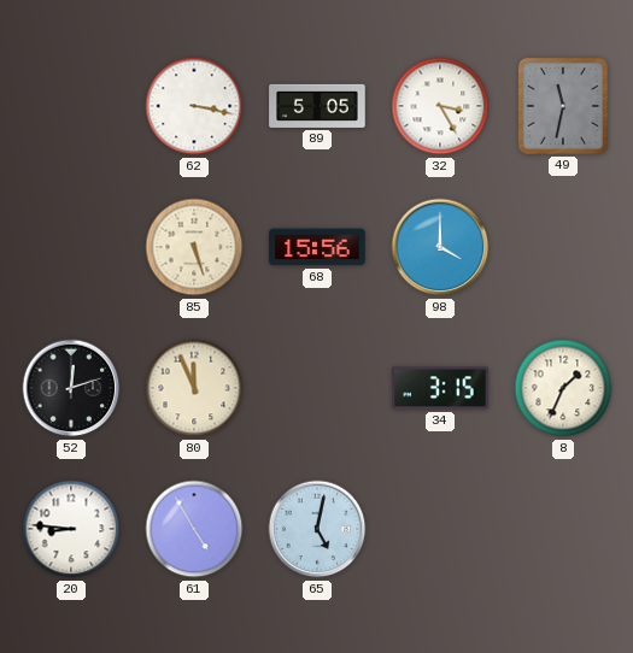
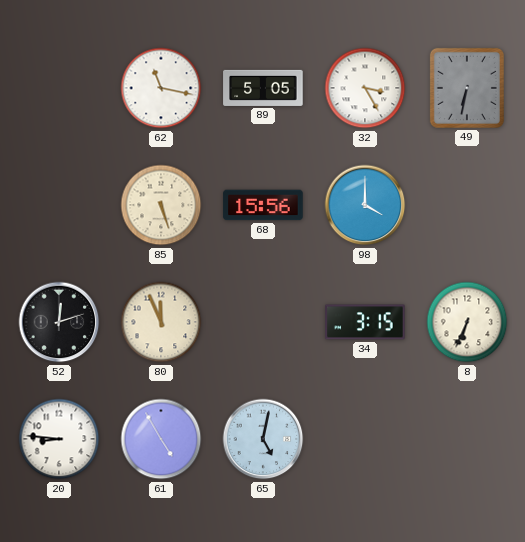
62: 3:17 -> 11:17
49: 11:32 -> 6:32
8: 1:34 -> 6:34
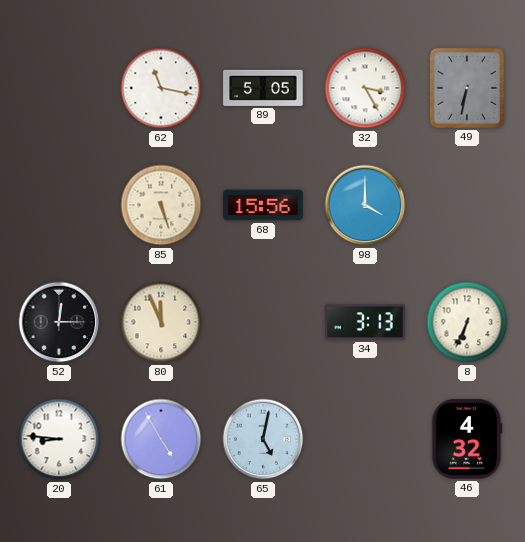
52: 12:12 -> 12:15
34: 3:15 -> 3:13
46: none -> 4:32
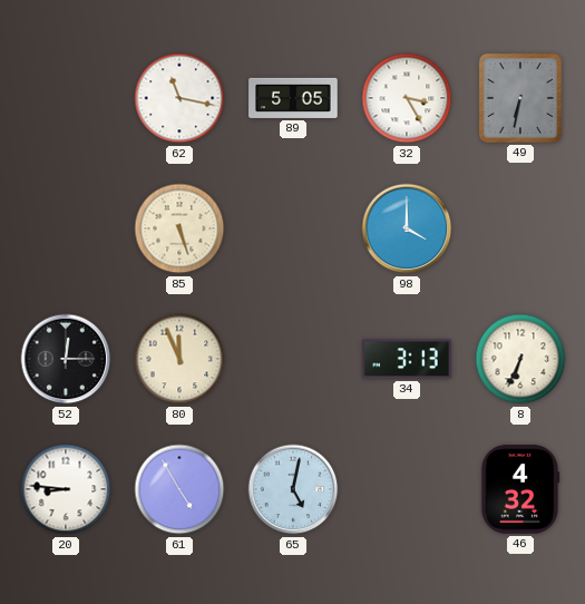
68: 15:56 -> none
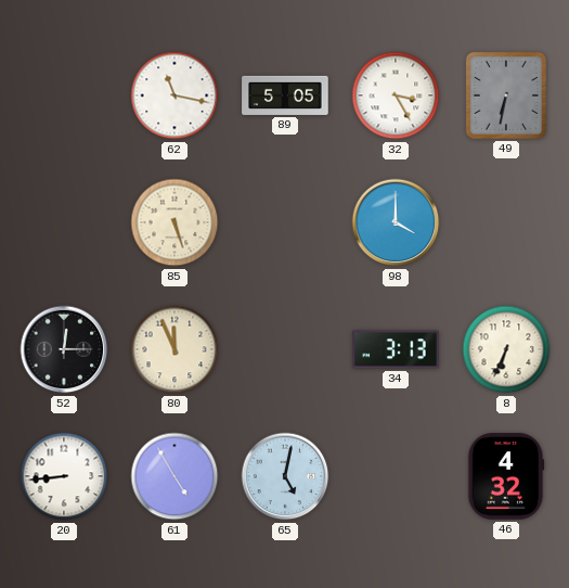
20: 8:46 -> 8:44
